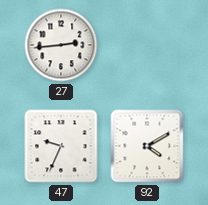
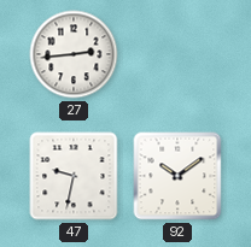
47: 9:34 -> 9:32
92: 4:10 -> 10:09
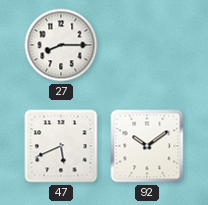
27: 2:44 -> 8:15
47: 9:32 -> 5:41
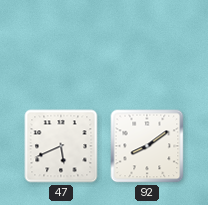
27: 8:15 -> none
92: 10:09 -> 8:09
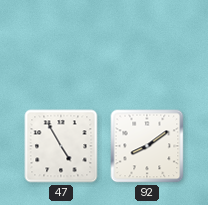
47: 5:41 -> 4:55
